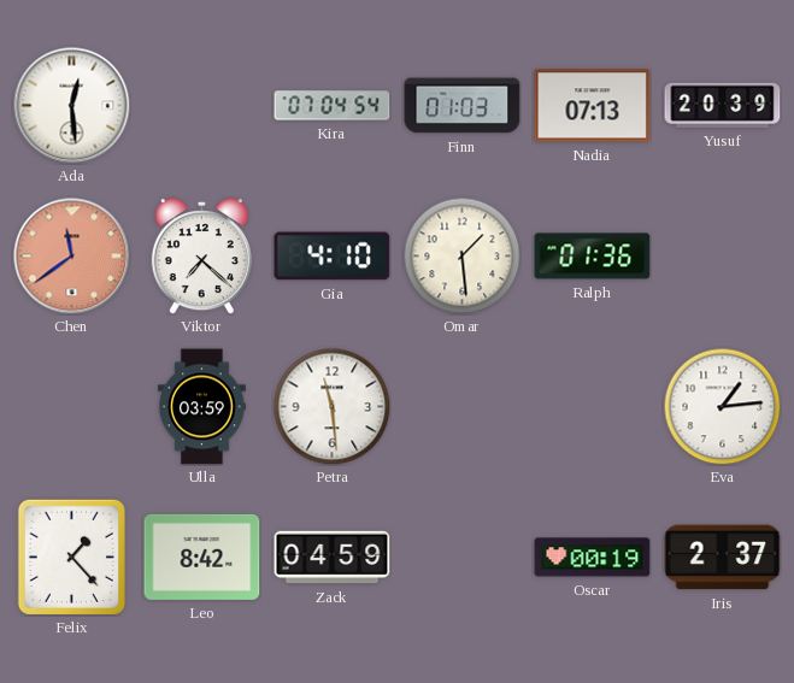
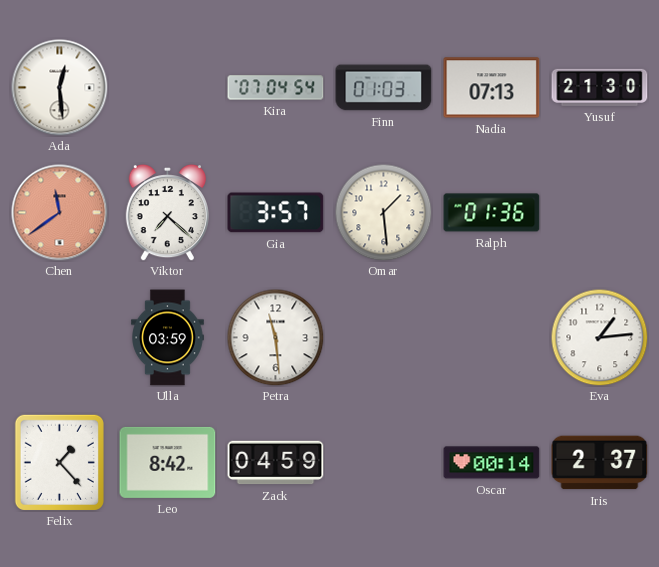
Yusuf: 20:39 -> 21:30
Gia: 4:10 -> 3:57
Oscar: 00:19 -> 00:14
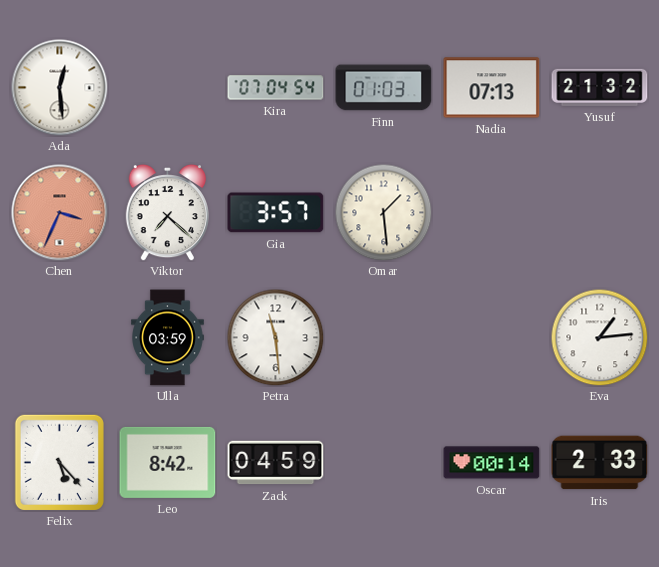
Yusuf: 21:30 -> 21:32
Chen: 11:39 -> 3:34
Ralph: 01:36 -> none
Felix: 1:23 -> 5:23
Iris: 2:37 -> 2:33
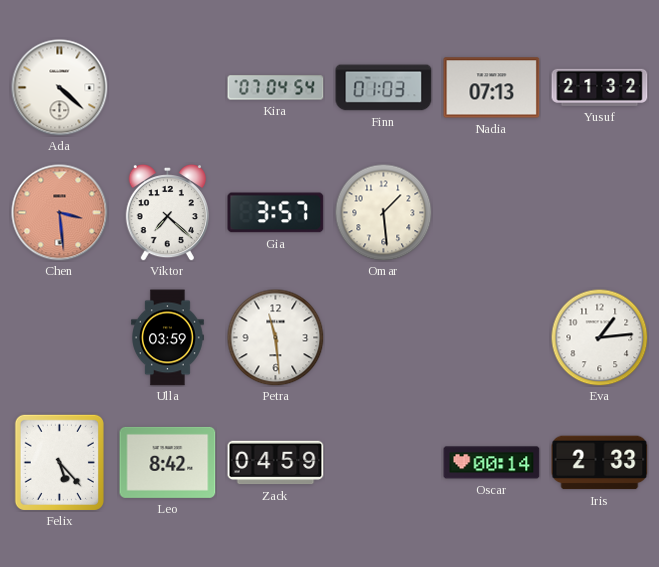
Ada: 12:29 -> 4:22
Chen: 3:34 -> 3:29
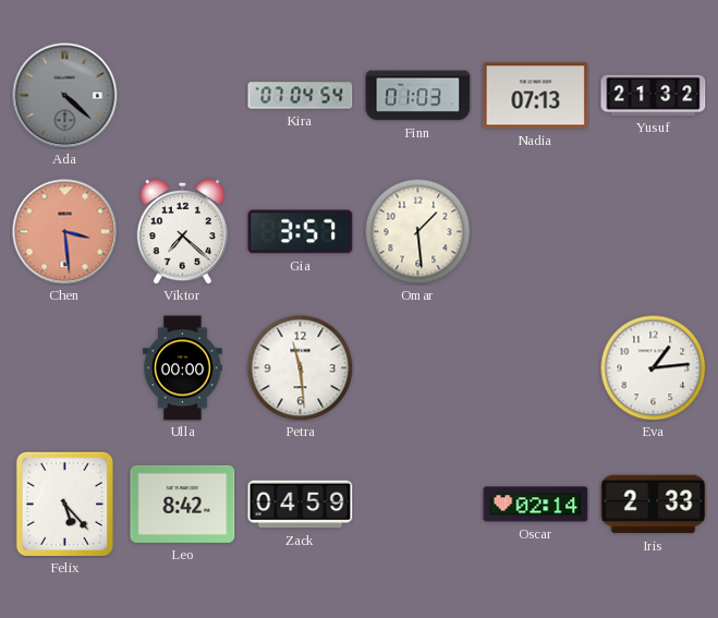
Ada dial: white -> grey
Ulla: 03:59 -> 00:00
Oscar: 00:14 -> 02:14
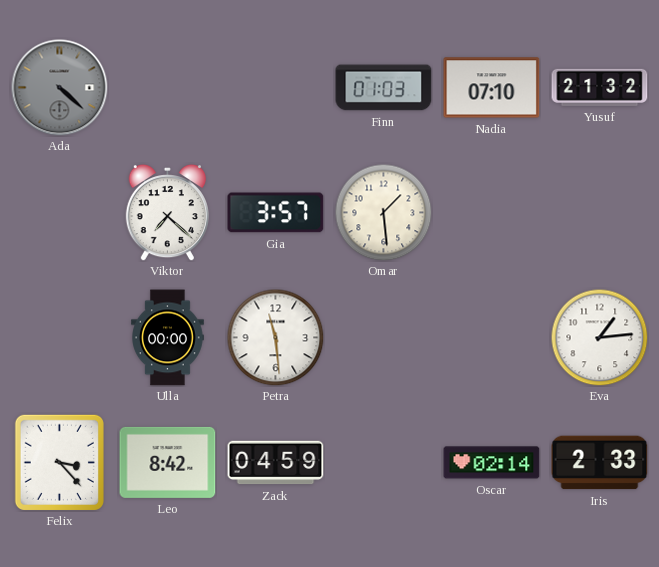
Kira: 07:04 -> none
Nadia: 07:13 -> 07:10
Chen: 3:29 -> none
Felix: 5:23 -> 3:23
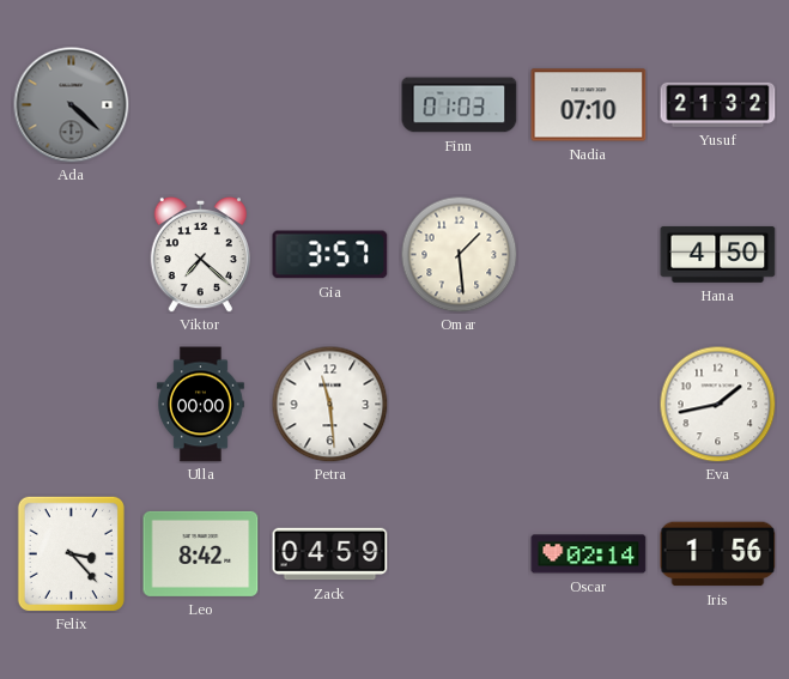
Hana: none -> 4:50
Eva: 1:14 -> 1:43
Iris: 2:33 -> 1:56
